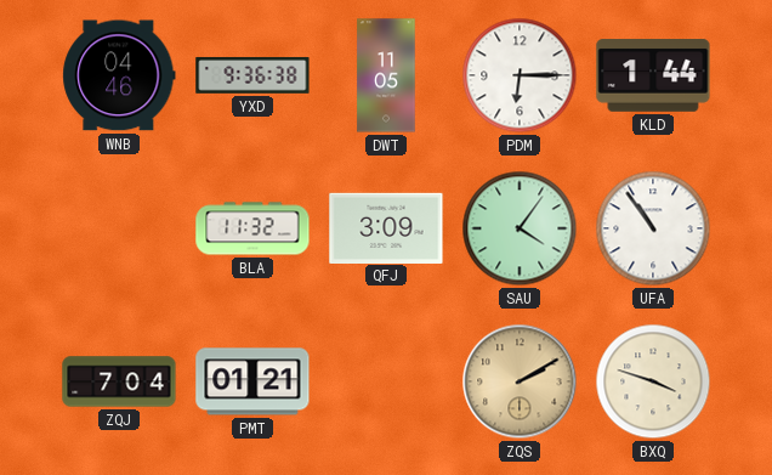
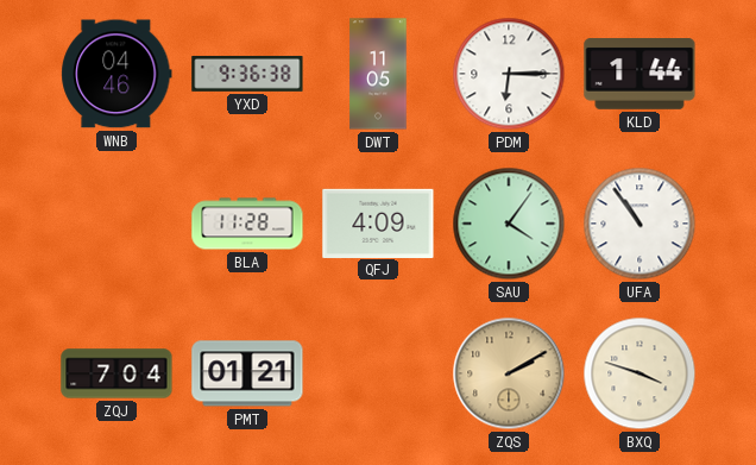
BLA: 11:32 -> 11:28
QFJ: 3:09 -> 4:09
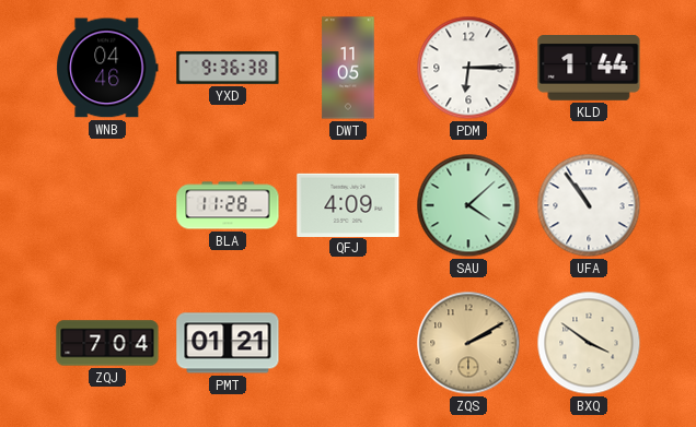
SAU: 4:06 -> 4:08
BXQ: 3:48 -> 3:51
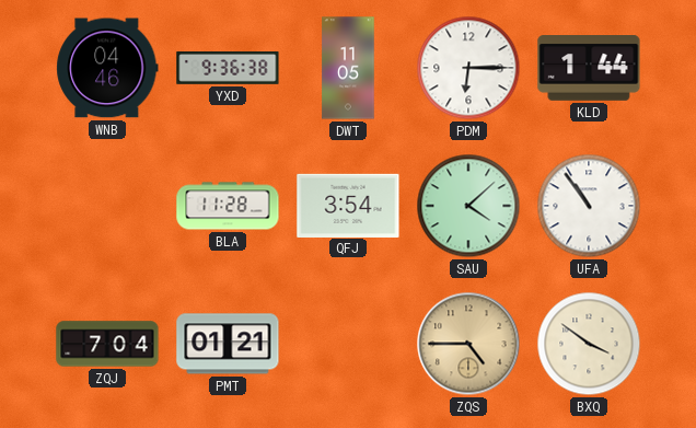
QFJ: 4:09 -> 3:54
ZQS: 2:10 -> 4:45
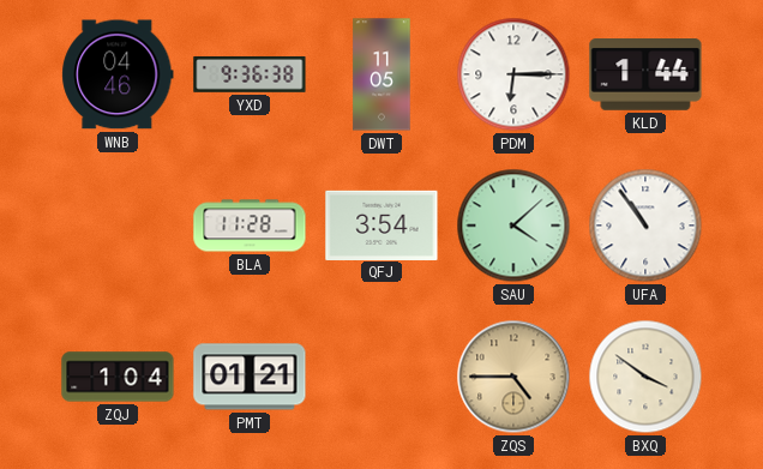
ZQJ: 7:04 -> 1:04
